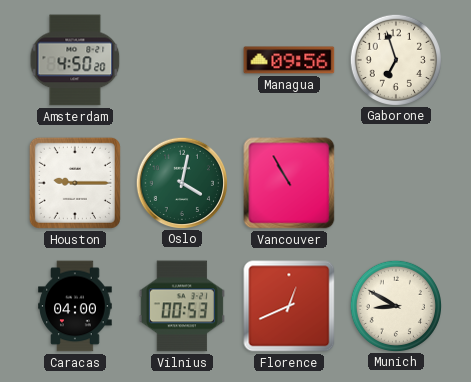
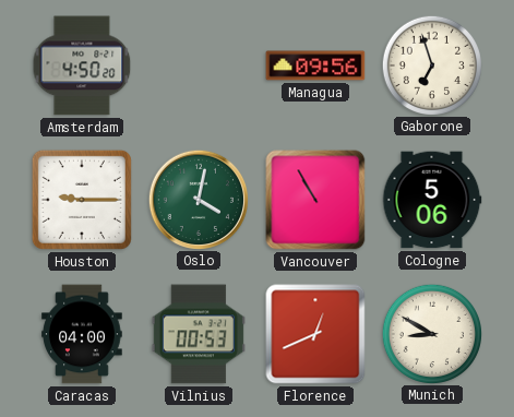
Cologne: none -> 5:06
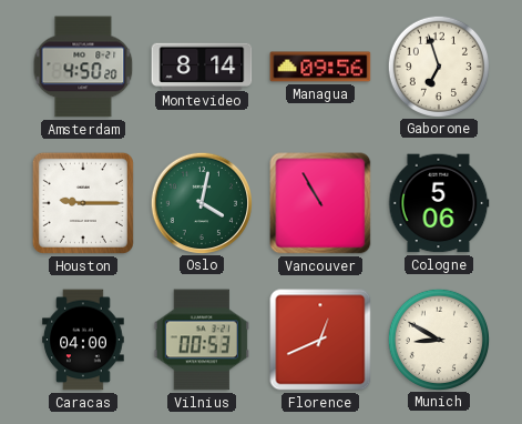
Montevideo: none -> 8:14
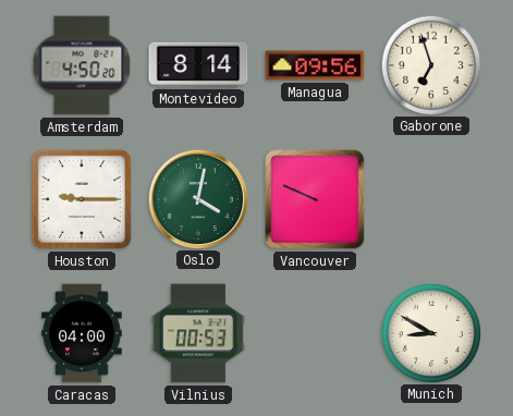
Vancouver: 10:55 -> 9:49
Cologne: 5:06 -> none
Florence: 12:41 -> none
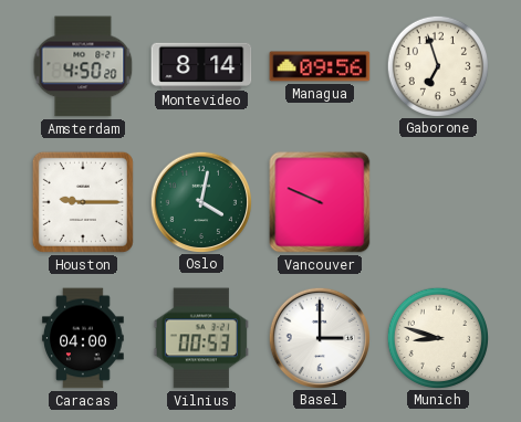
Basel: none -> 3:00
Munich: 8:50 -> 8:48
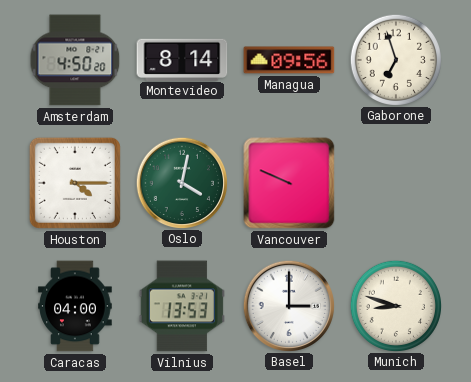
Houston: 9:15 -> 4:15
Vilnius: 00:53 -> 13:53
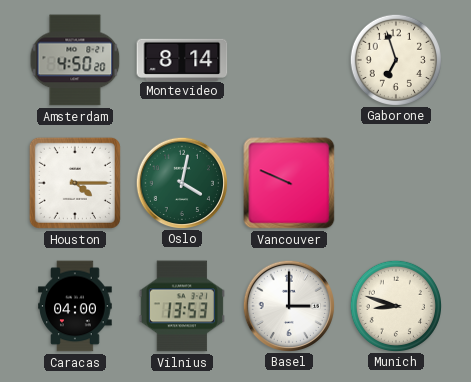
Managua: 09:56 -> none
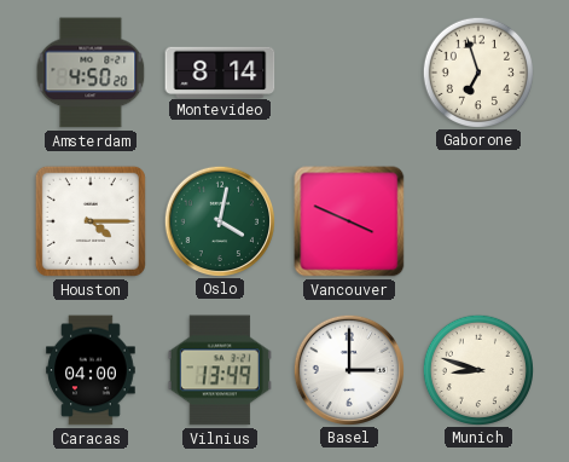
Vancouver: 9:49 -> 3:49
Vilnius: 13:53 -> 13:49
